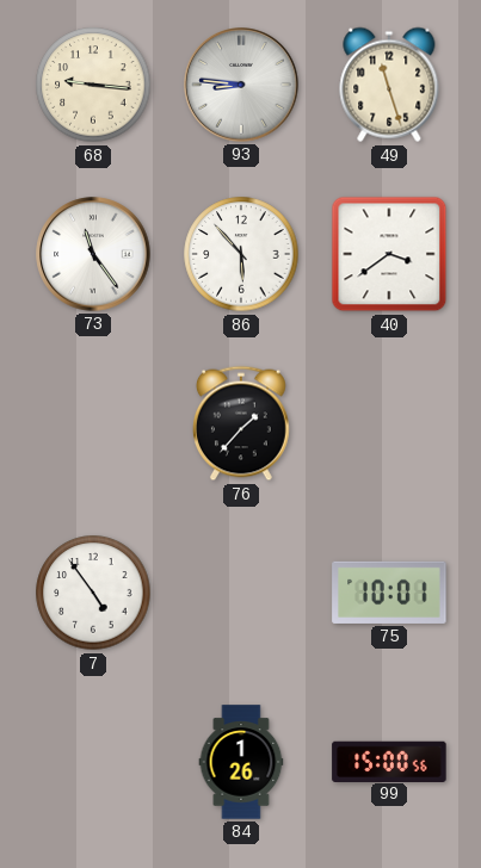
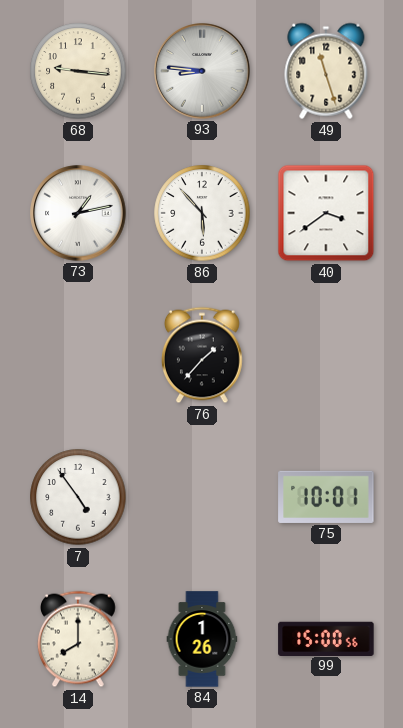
73: 11:24 -> 1:13
14: none -> 8:00
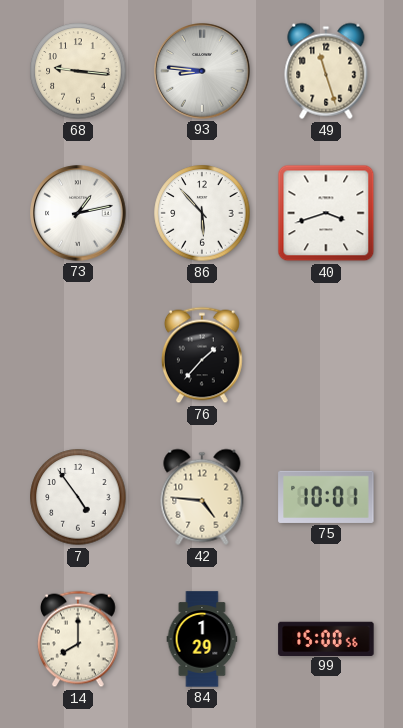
40: 3:39 -> 3:42
42: none -> 4:46
84: 1:26 -> 1:29
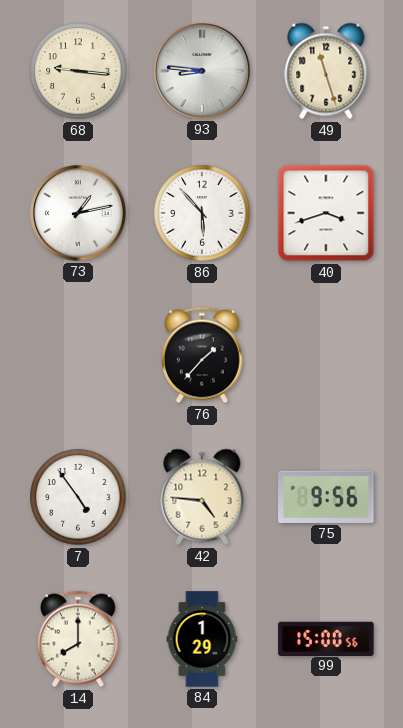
75: 10:01 -> 9:56
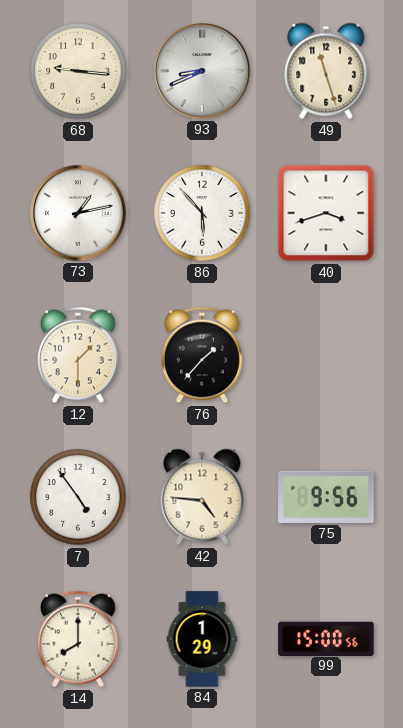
93: 8:46 -> 8:41
12: none -> 1:30
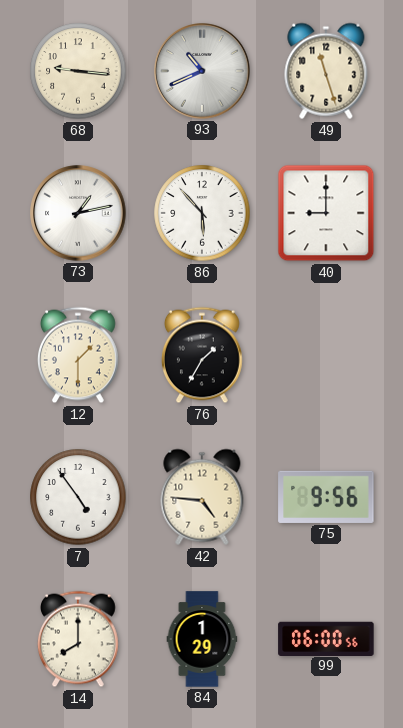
93: 8:41 -> 10:41
40: 3:42 -> 9:00
76: 1:37 -> 1:35
99: 15:00 -> 06:00
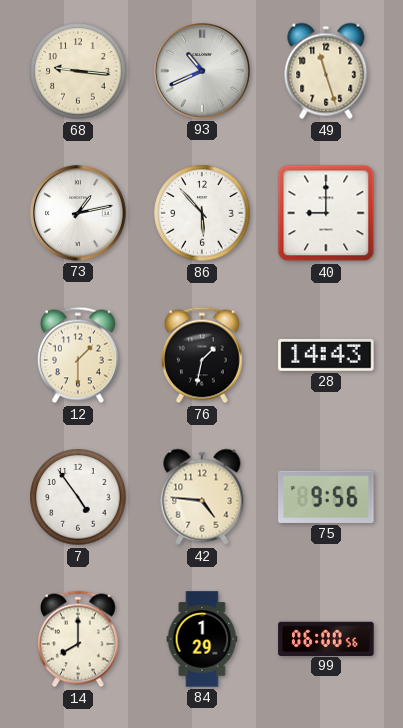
76: 1:35 -> 1:32
28: none -> 14:43
